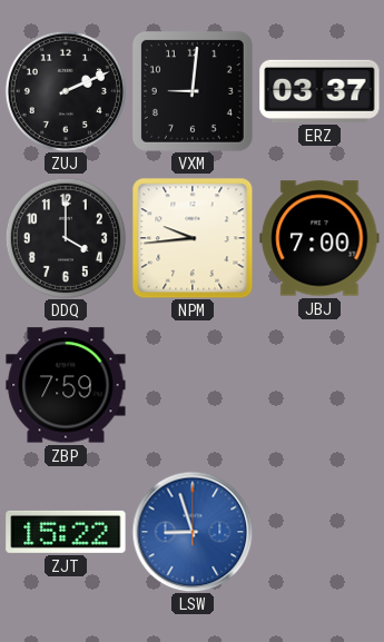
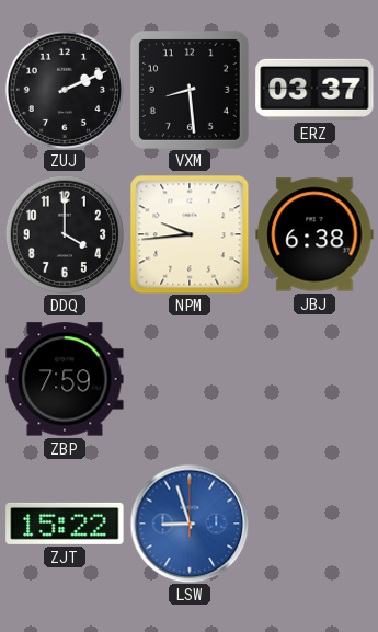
VXM: 9:01 -> 8:29
JBJ: 7:00 -> 6:38
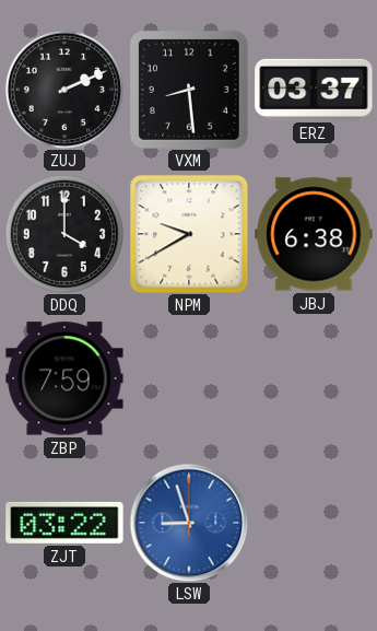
NPM: 9:44 -> 9:40
ZJT: 15:22 -> 03:22
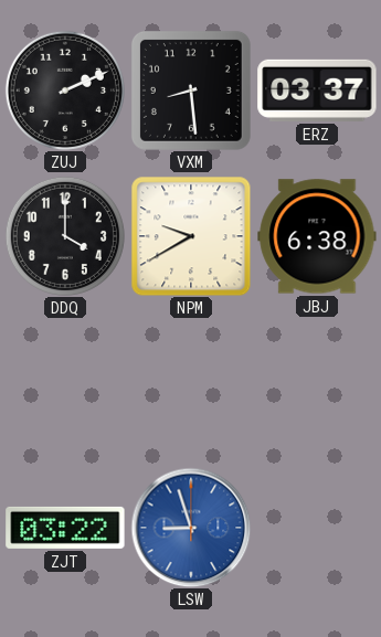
ZBP: 7:59 -> none
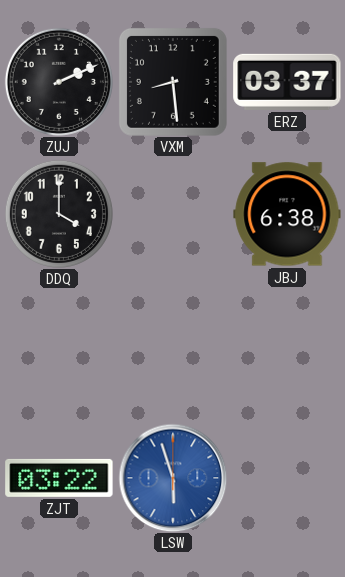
NPM: 9:40 -> none
LSW: 8:57 -> 5:57
